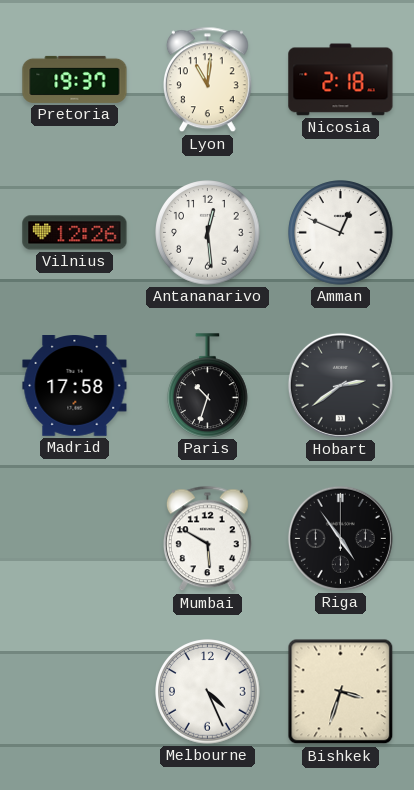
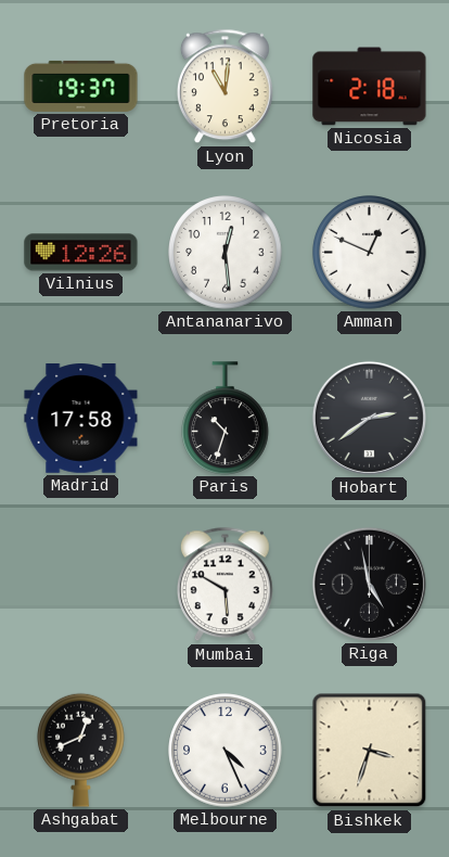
Riga: 4:54 -> 4:58
Ashgabat: none -> 12:41
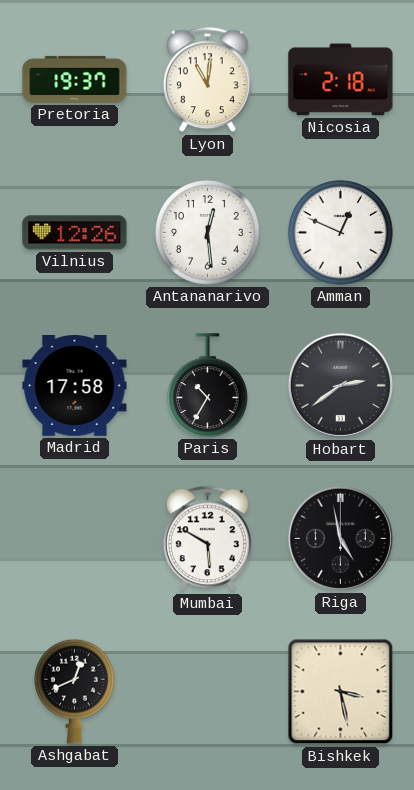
Paris: 10:33 -> 10:35
Melbourne: 4:26 -> none
Bishkek: 3:33 -> 3:28
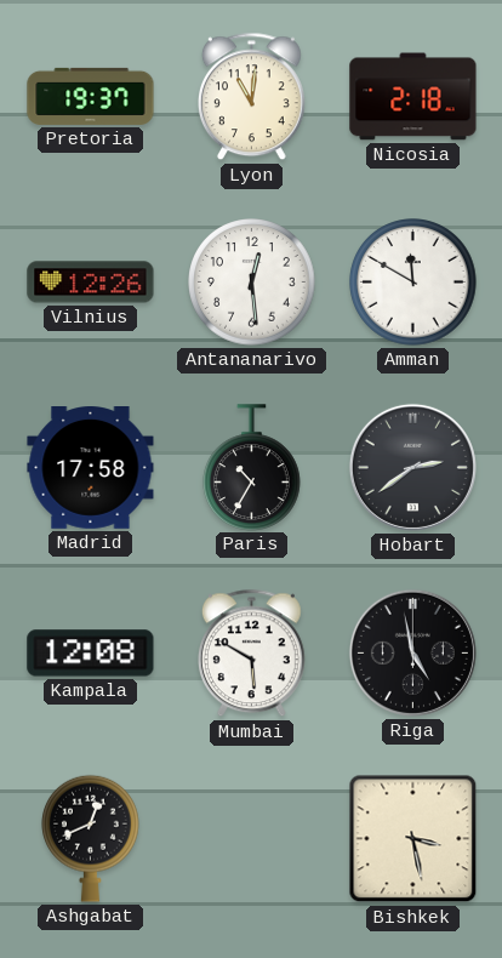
Amman: 12:49 -> 11:50
Kampala: none -> 12:08
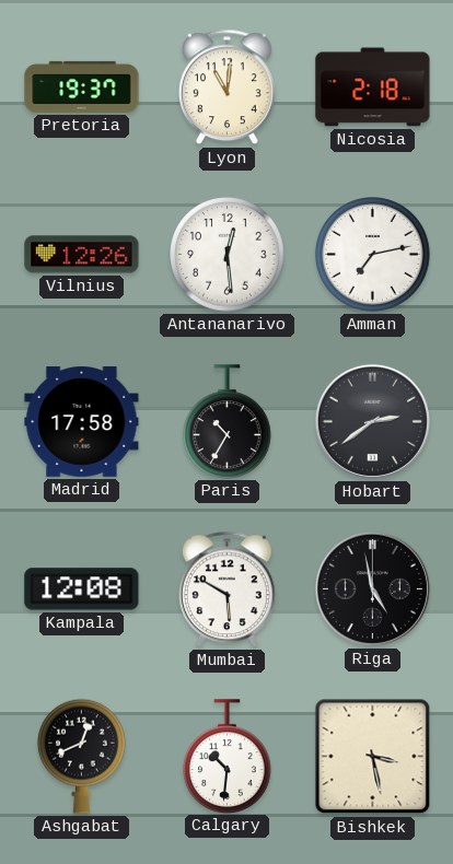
Amman: 11:50 -> 7:13
Calgary: none -> 10:31
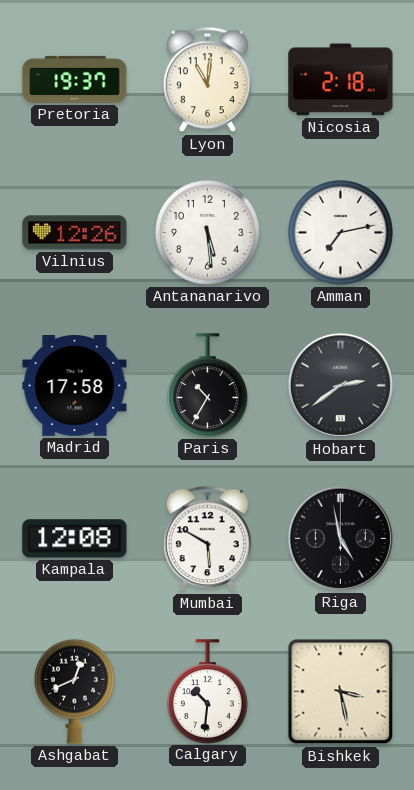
Antananarivo: 12:29 -> 5:29
